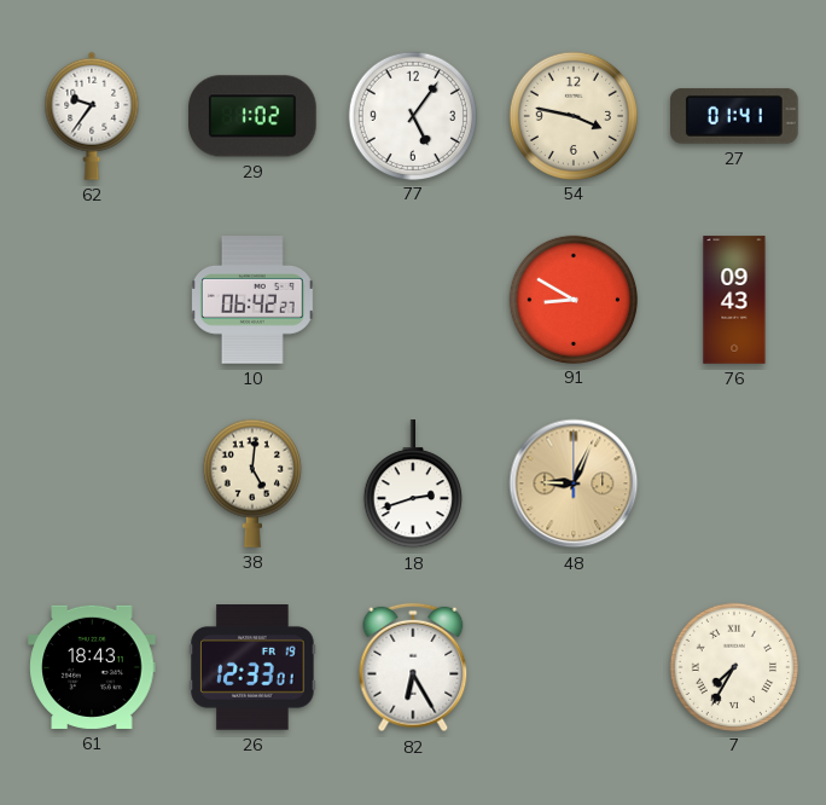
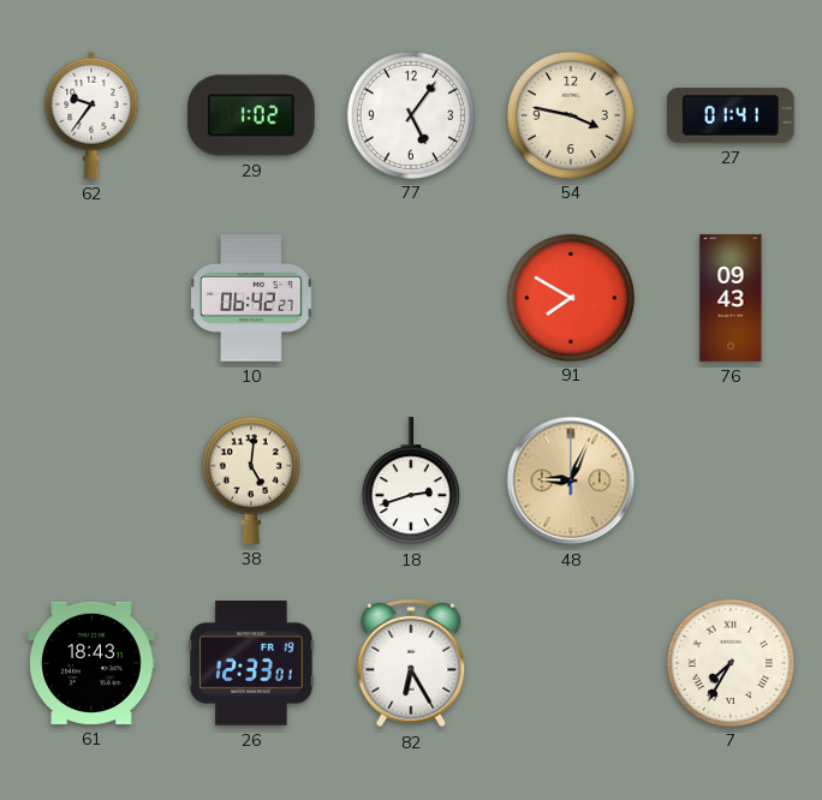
91: 8:50 -> 7:50
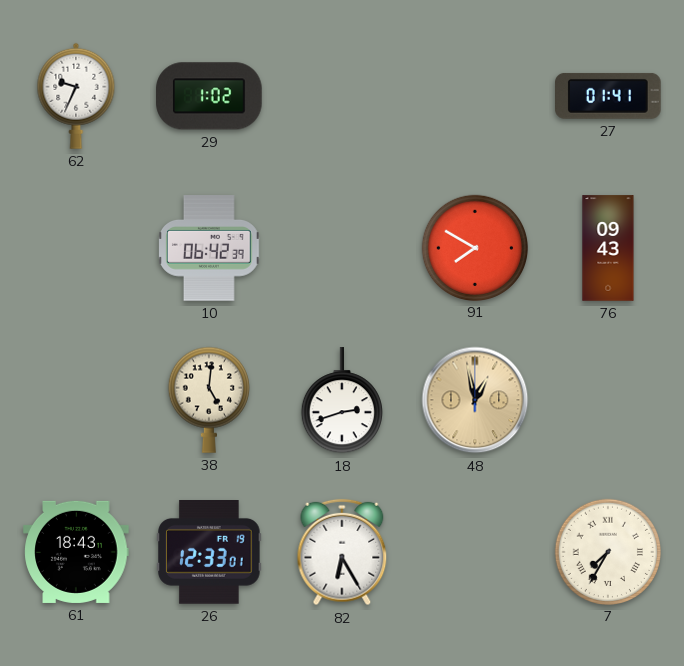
62: 9:36 -> 9:34
77: 5:06 -> none
54: 3:47 -> none
10: 06:42:27 -> 06:42:39
48: 9:04 -> 12:58
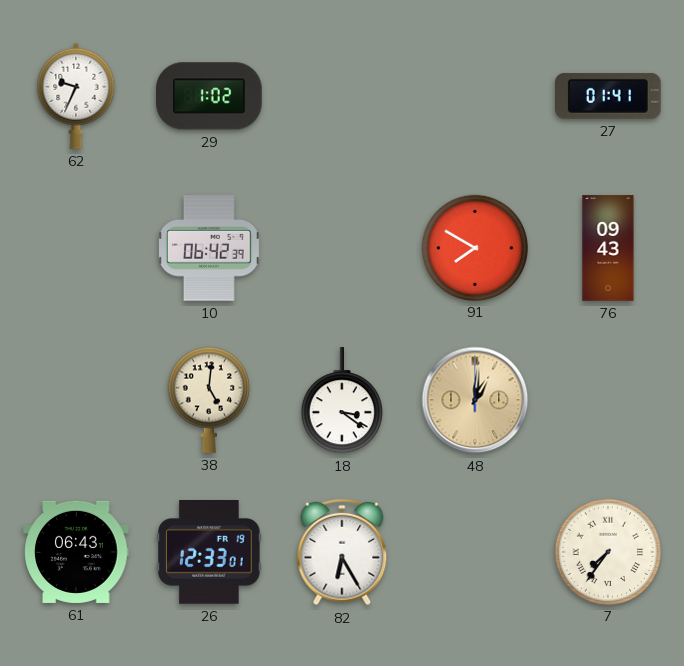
18: 2:42 -> 3:21
48: 12:58 -> 1:01
61: 18:43 -> 06:43
7: 7:35 -> 7:36
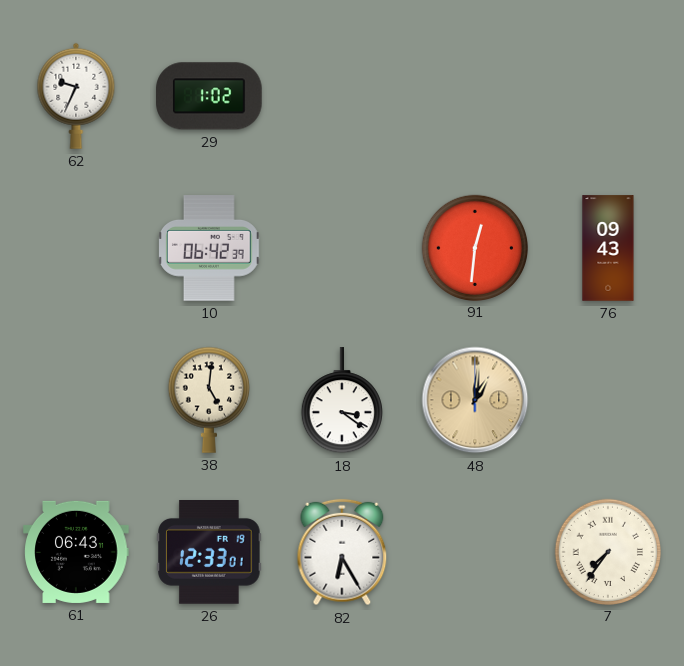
27: 01:41 -> none
91: 7:50 -> 12:31
